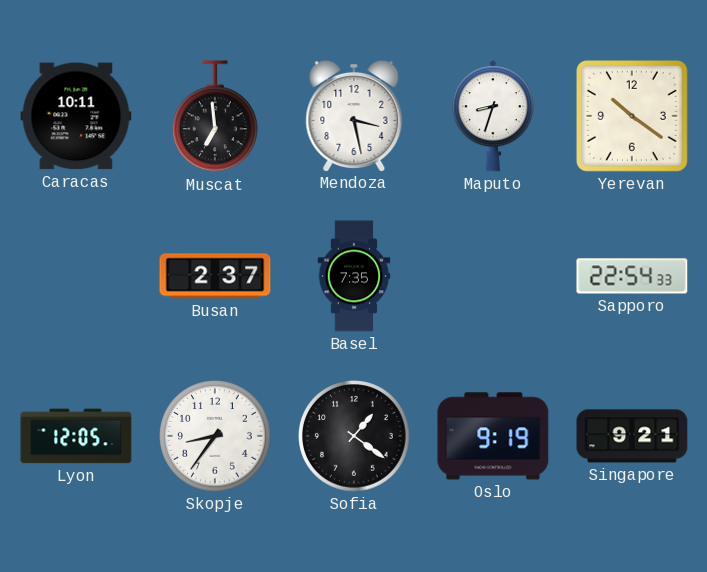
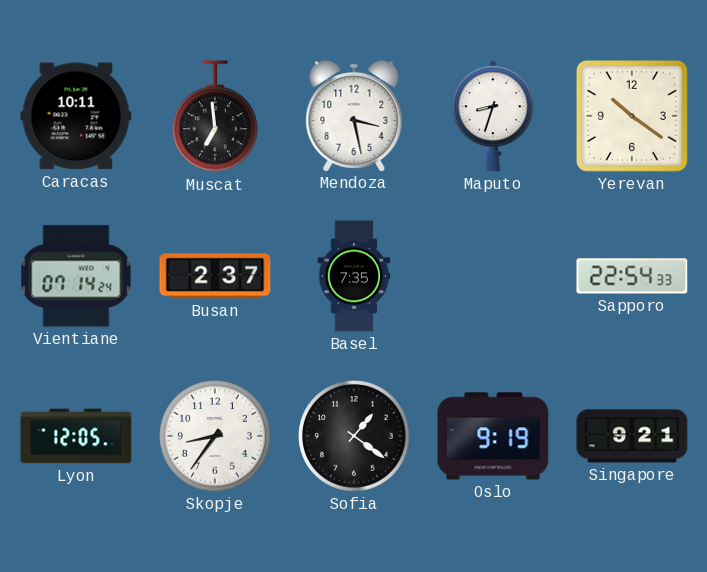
Vientiane: none -> 07:14
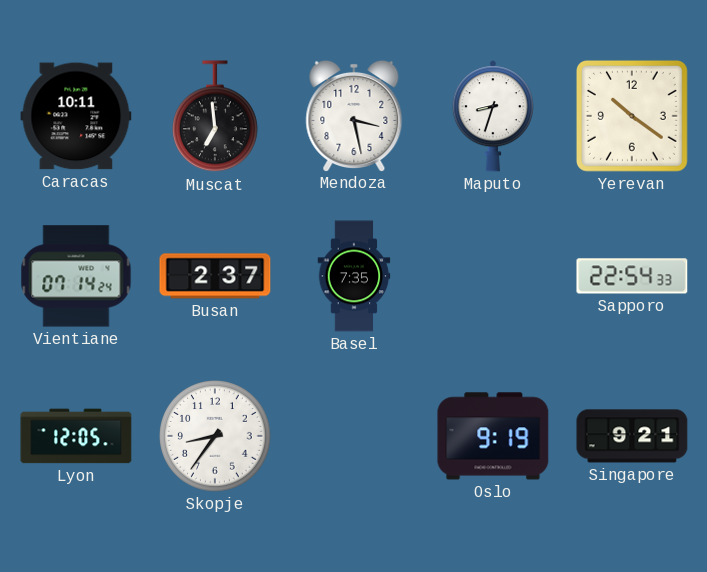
Sofia: 1:21 -> none
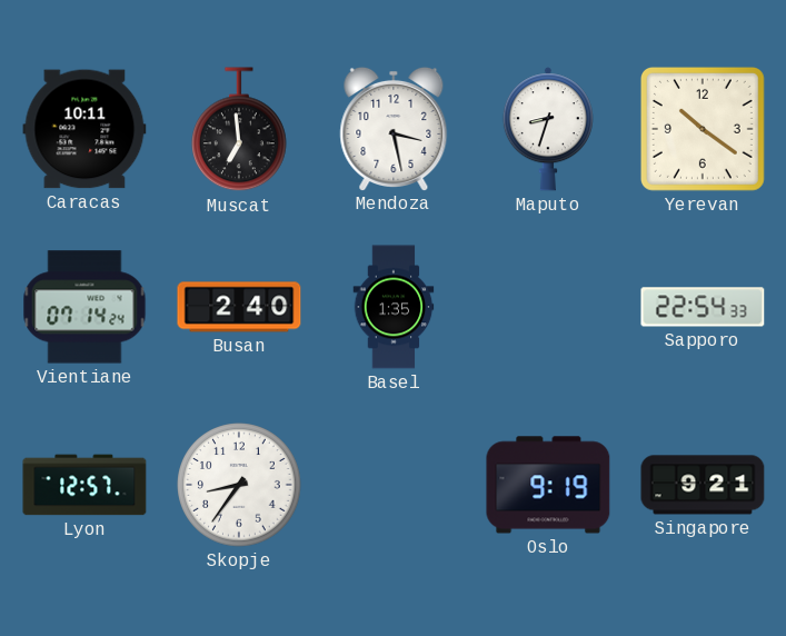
Busan: 2:37 -> 2:40
Basel: 7:35 -> 1:35
Lyon: 12:05 -> 12:57
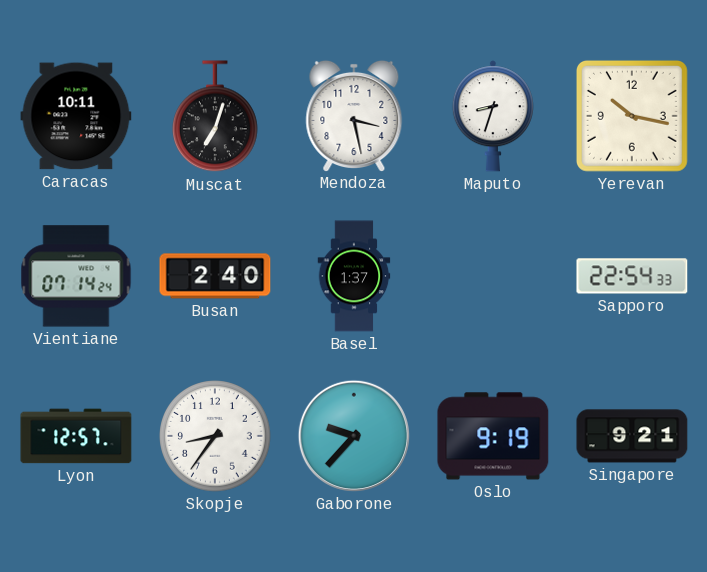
Muscat: 6:59 -> 7:03
Yerevan: 10:21 -> 10:17
Basel: 1:35 -> 1:37
Gaborone: none -> 9:37
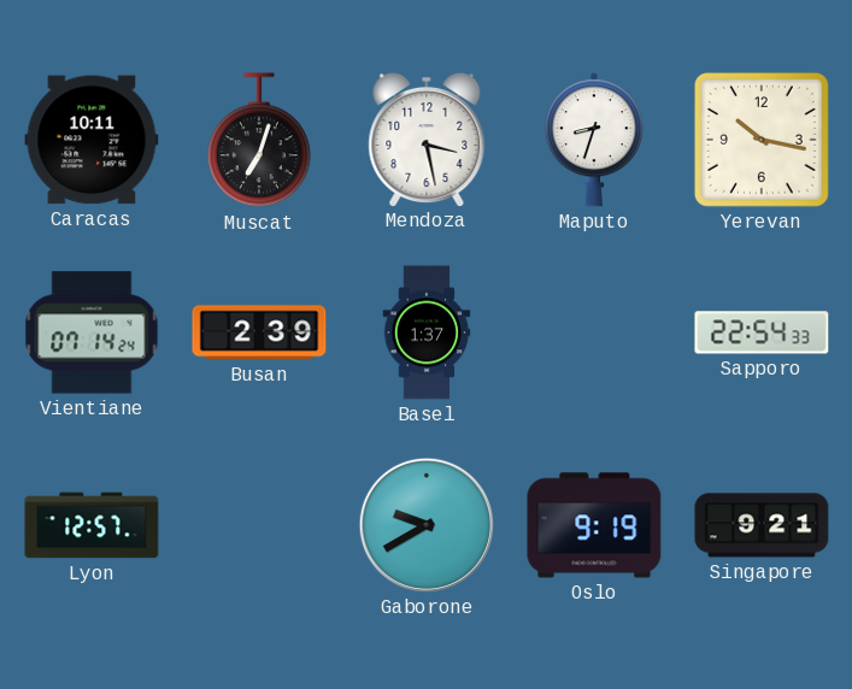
Busan: 2:40 -> 2:39
Skopje: 8:36 -> none
Gaborone: 9:37 -> 9:40
